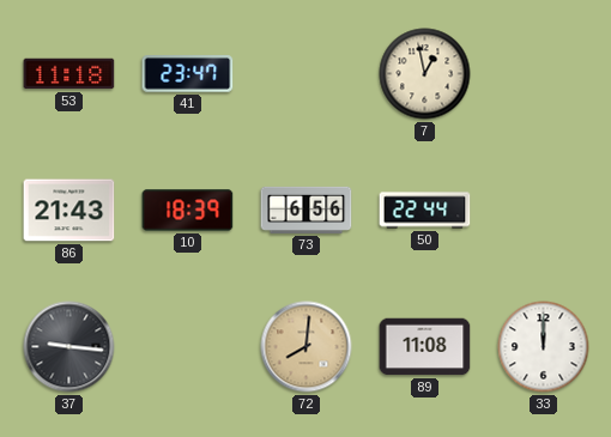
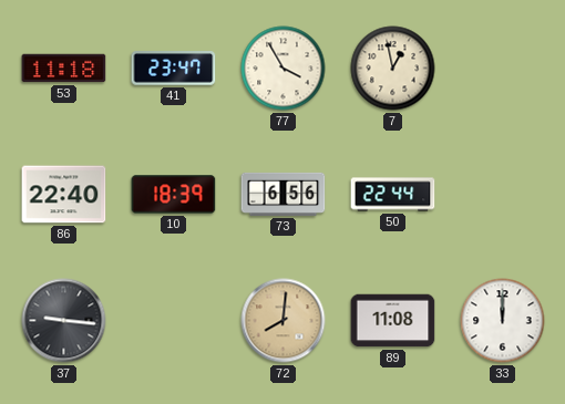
77: none -> 3:55
86: 21:43 -> 22:40
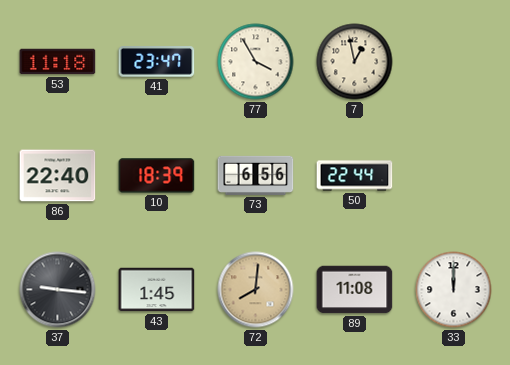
43: none -> 1:45
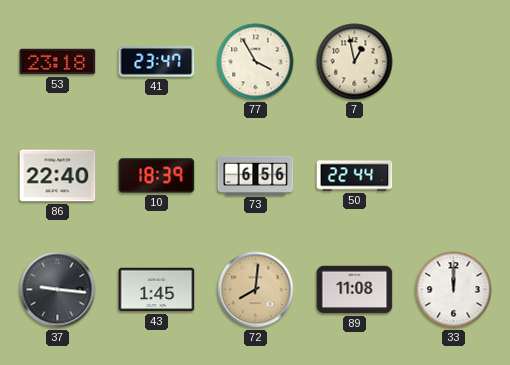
53: 11:18 -> 23:18
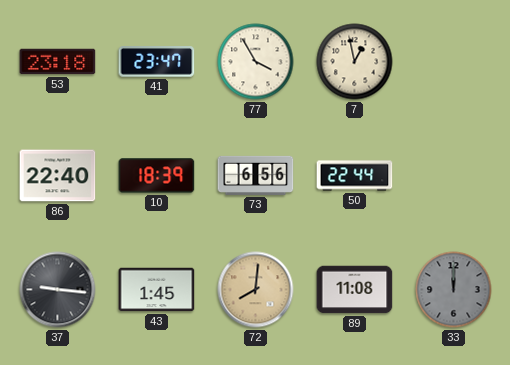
33 dial: white -> grey
